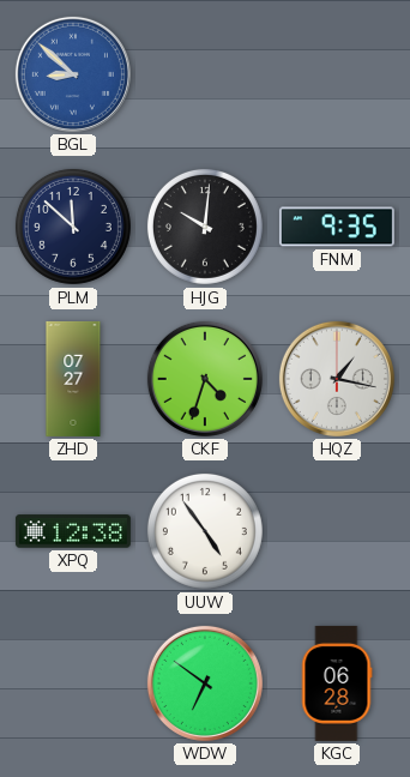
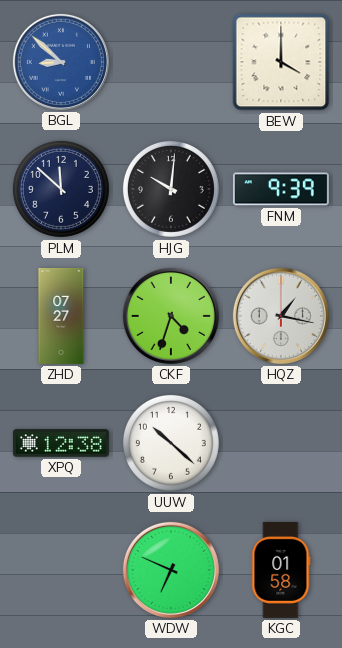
BEW: none -> 4:00
FNM: 9:35 -> 9:39
UUW: 4:54 -> 10:22
WDW: 6:51 -> 6:49
KGC: 06:28 -> 01:58
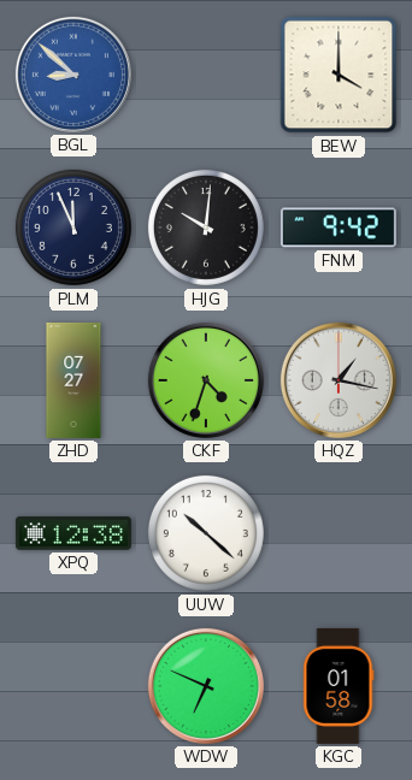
PLM: 11:52 -> 11:56
FNM: 9:39 -> 9:42
